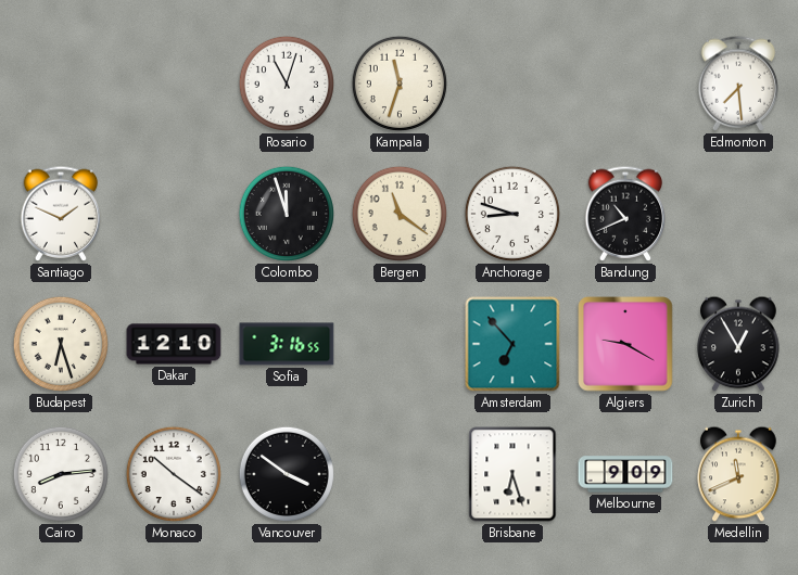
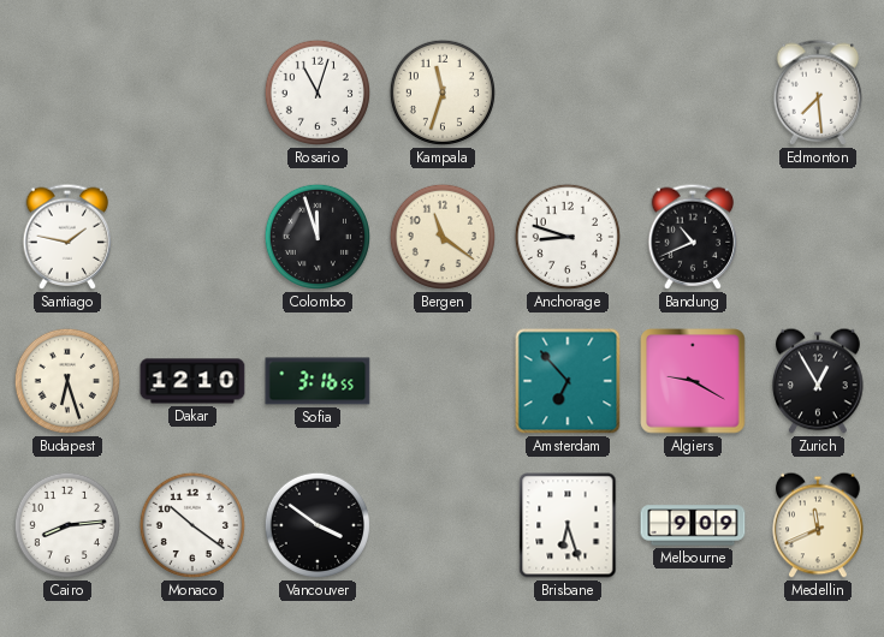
Santiago: 1:49 -> 1:47
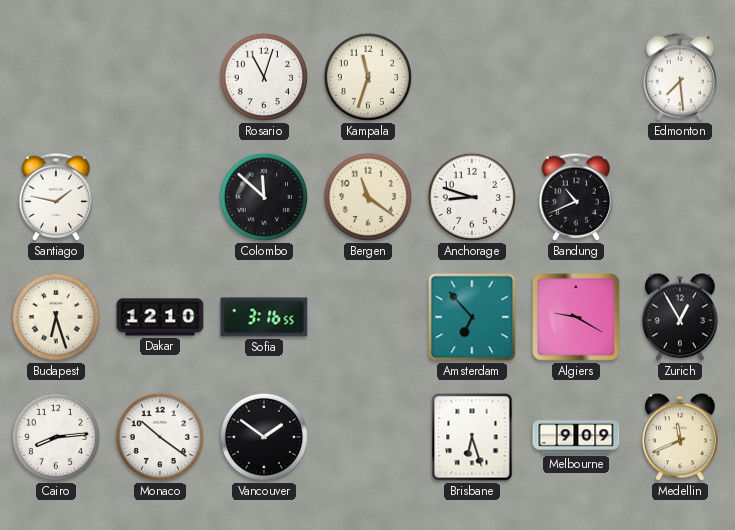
Colombo: 11:57 -> 11:52
Vancouver: 3:51 -> 1:51
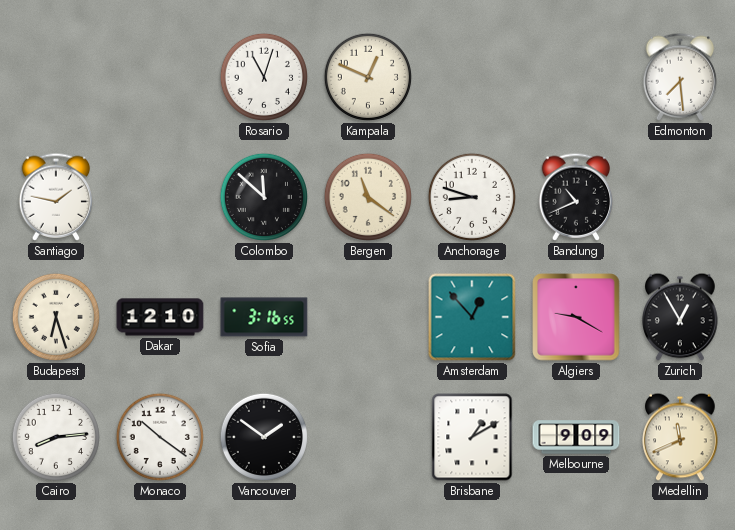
Kampala: 11:33 -> 12:49
Amsterdam: 6:53 -> 12:53
Brisbane: 6:27 -> 1:10
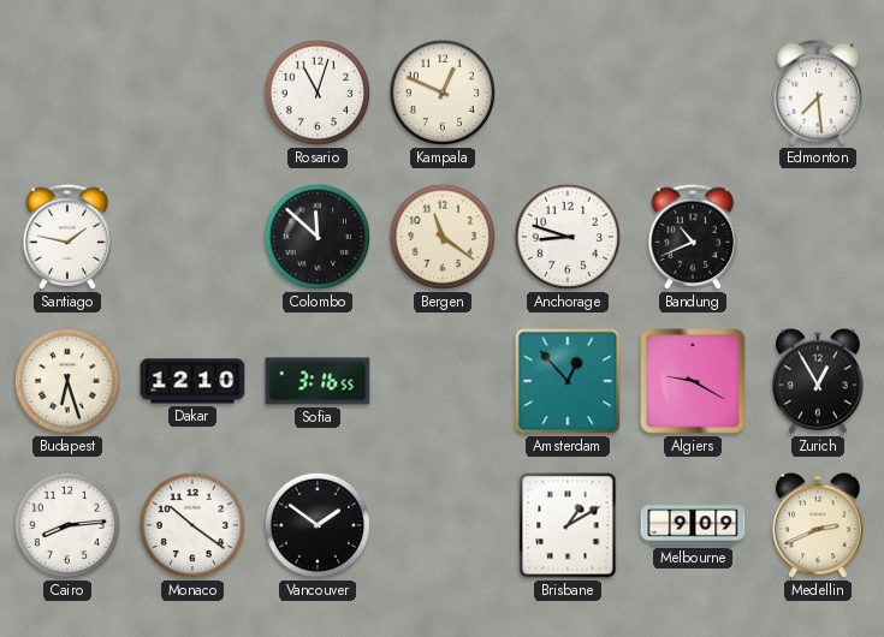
Medellin: 11:41 -> 2:41
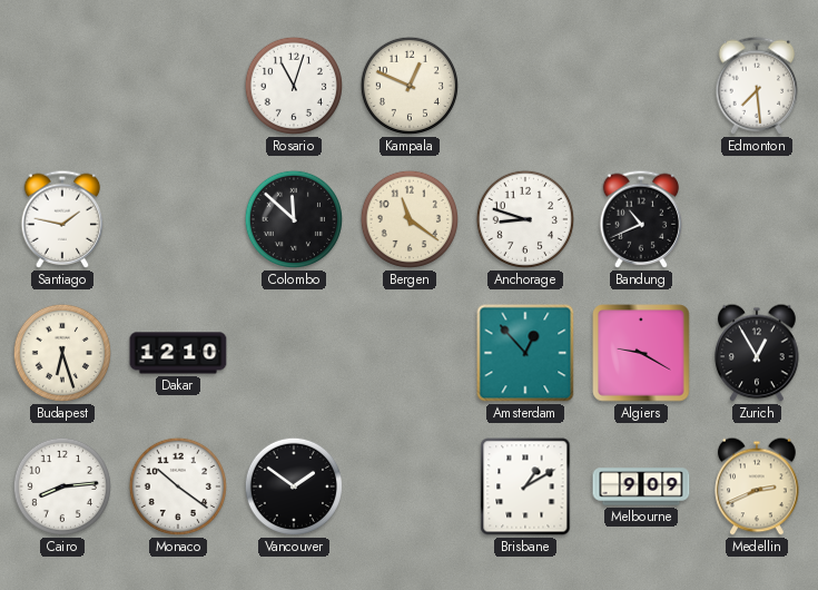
Sofia: 3:16 -> none
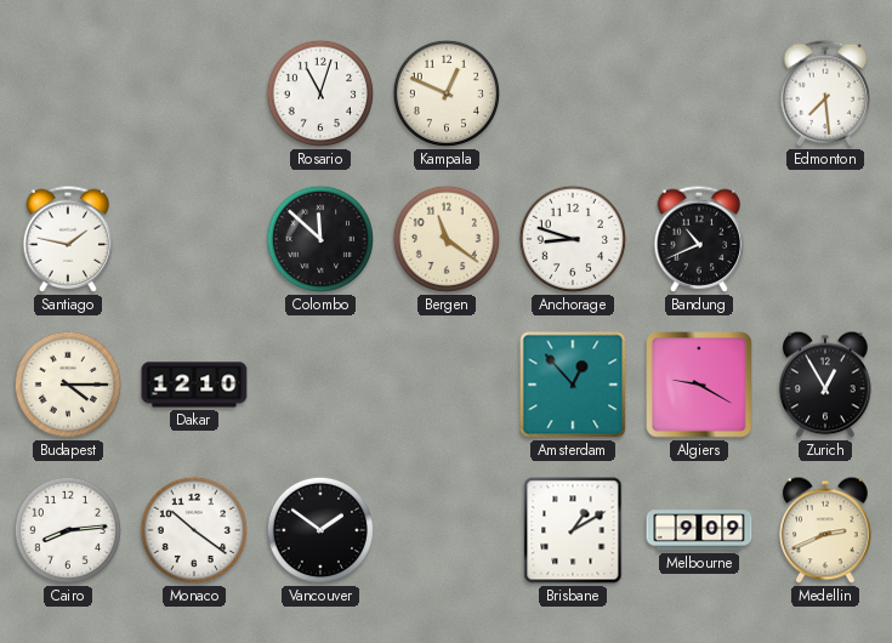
Budapest: 6:27 -> 4:15
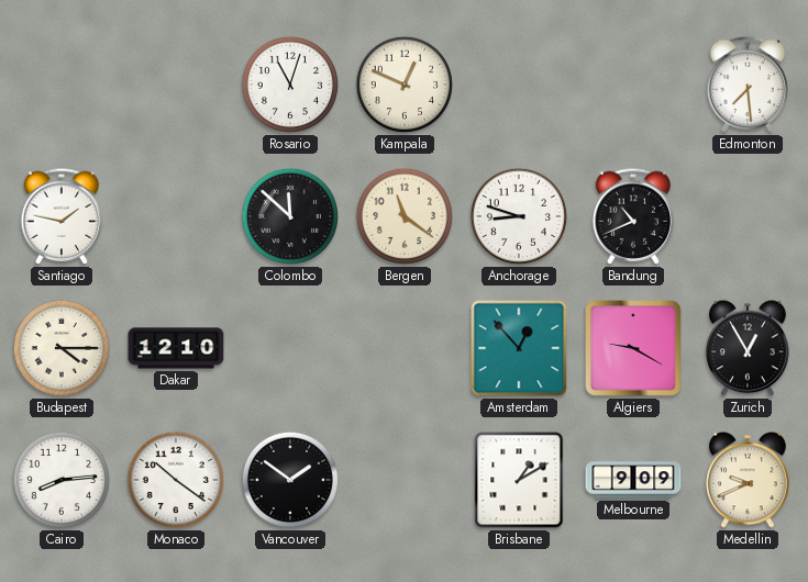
Medellin: 2:41 -> 9:41
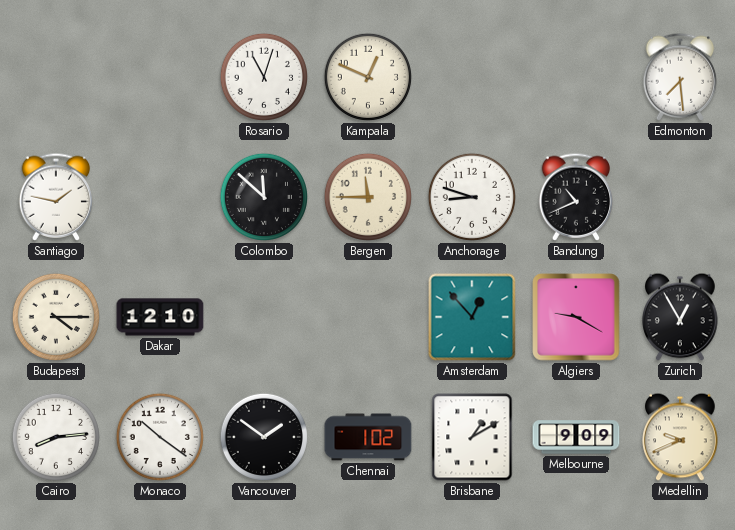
Bergen: 11:21 -> 11:45
Chennai: none -> 1:02
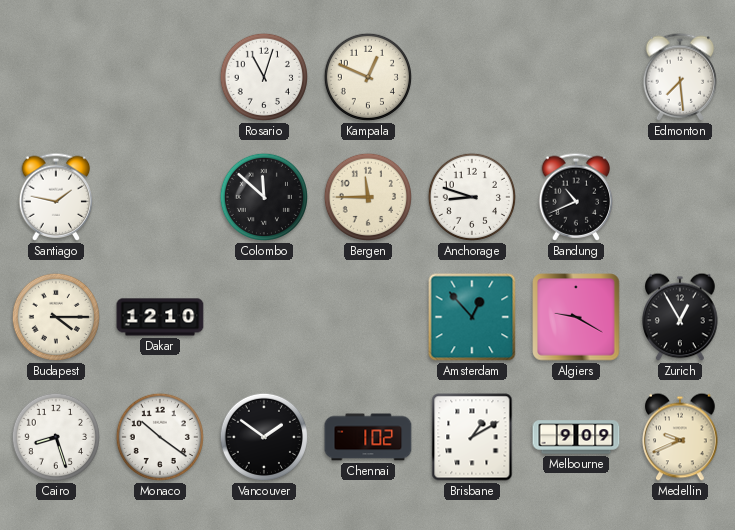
Cairo: 8:14 -> 8:27
